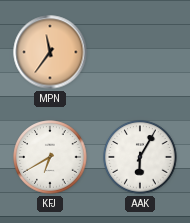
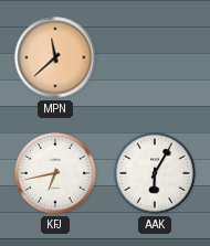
MPN: 11:36 -> 11:38
KFJ: 6:40 -> 6:43
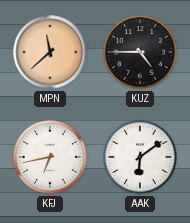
KUZ: none -> 4:45
AAK: 6:05 -> 6:09
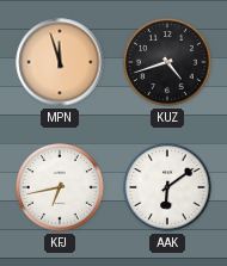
MPN: 11:38 -> 11:57
KUZ: 4:45 -> 4:42
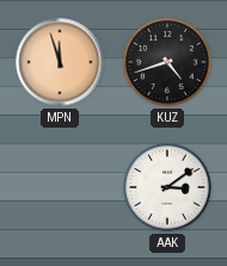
KFJ: 6:43 -> none
AAK: 6:09 -> 3:09
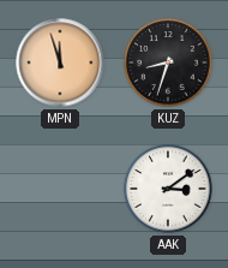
KUZ: 4:42 -> 8:33
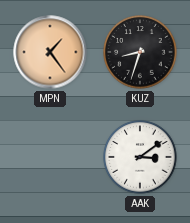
MPN: 11:57 -> 1:24
